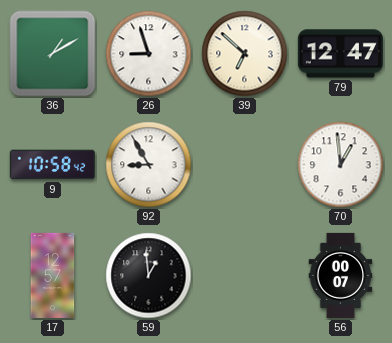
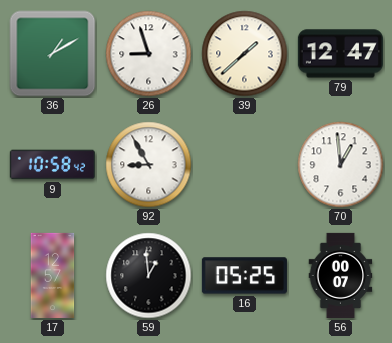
39: 6:52 -> 1:38
16: none -> 05:25
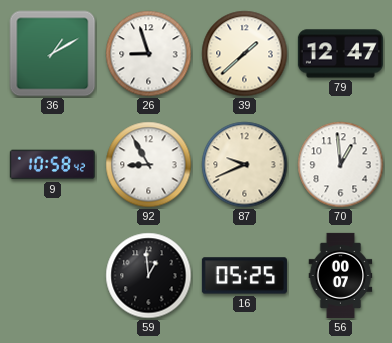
87: none -> 9:41
17: 12:57 -> none
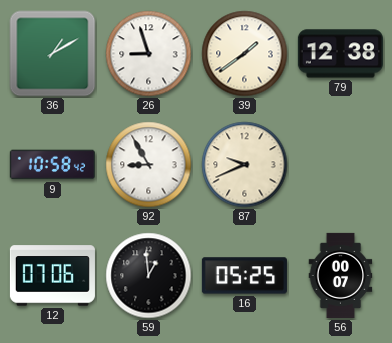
39: 1:38 -> 1:39
79: 12:47 -> 12:38
70: 12:59 -> none
12: none -> 07:06
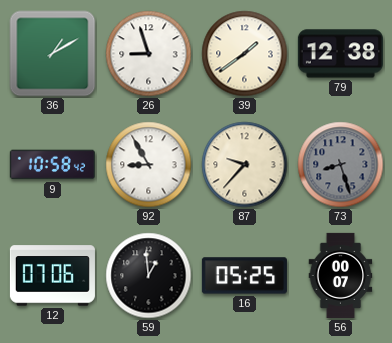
87: 9:41 -> 9:37
73: none -> 8:27
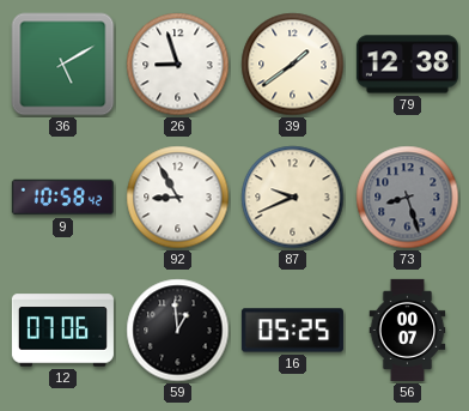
36: 1:10 -> 5:10
87: 9:37 -> 9:41
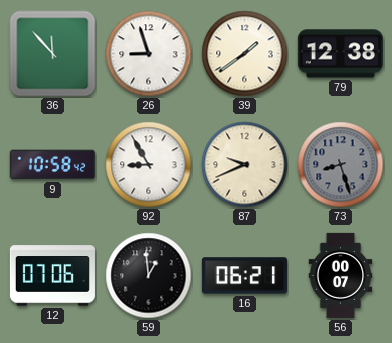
36: 5:10 -> 11:53
16: 05:25 -> 06:21
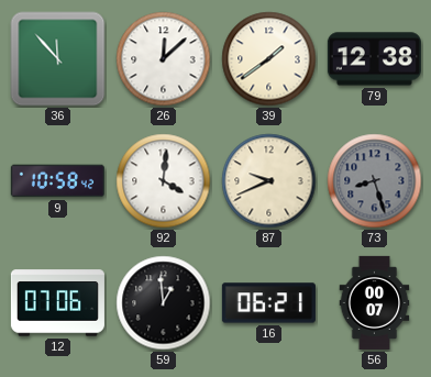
26: 8:57 -> 12:08
92: 8:55 -> 4:01
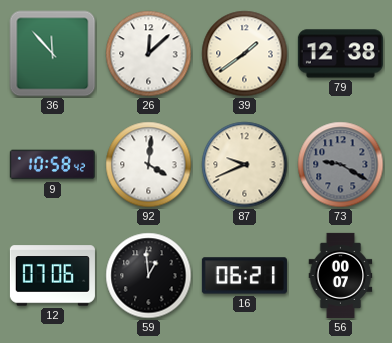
73: 8:27 -> 9:20
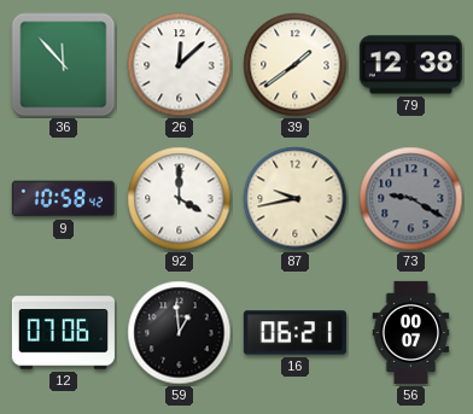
92: 4:01 -> 4:00
87: 9:41 -> 9:43
